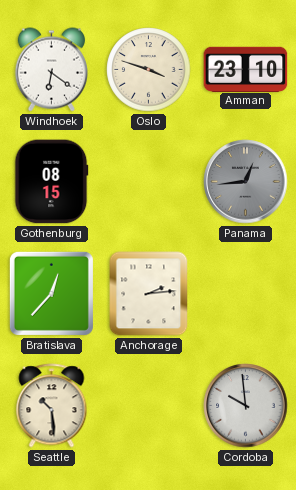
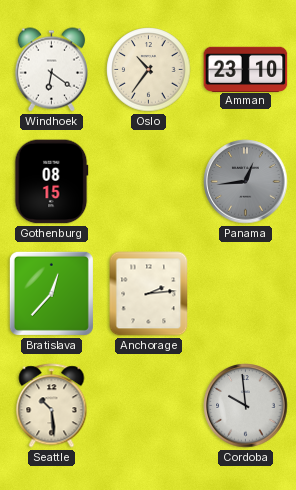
Oslo: 3:48 -> 10:36
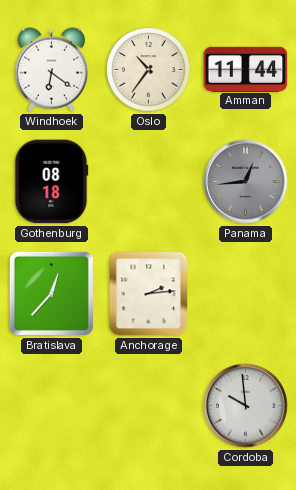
Amman: 23:10 -> 11:44
Gothenburg: 08:15 -> 08:18
Seattle: 10:29 -> none
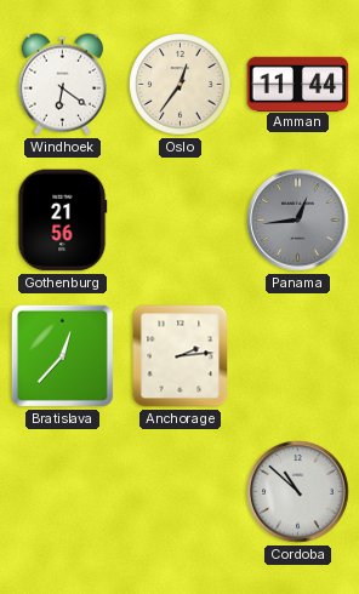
Oslo: 10:36 -> 12:36
Gothenburg: 08:18 -> 21:56
Cordoba: 9:59 -> 10:52
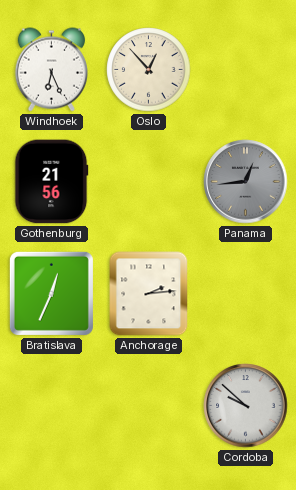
Windhoek: 6:21 -> 6:26
Oslo: 12:36 -> 12:53
Amman: 11:44 -> none
Bratislava: 12:37 -> 12:34
Cordoba: 10:52 -> 9:52
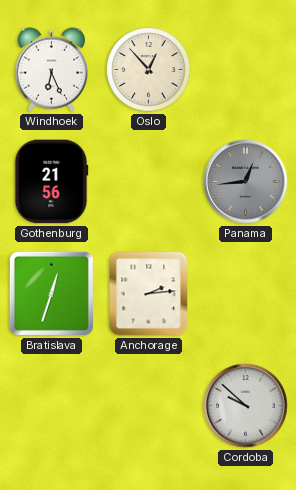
Bratislava: 12:34 -> 12:33
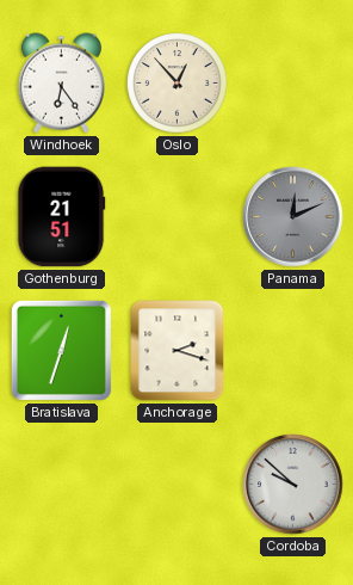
Windhoek: 6:26 -> 6:24
Gothenburg: 21:56 -> 21:51
Panama: 12:44 -> 12:11
Anchorage: 2:14 -> 2:18
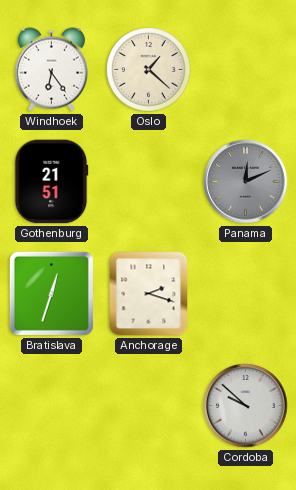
Oslo: 12:53 -> 1:22
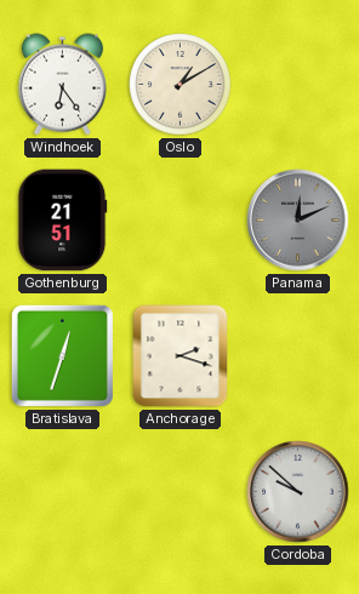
Oslo: 1:22 -> 1:10
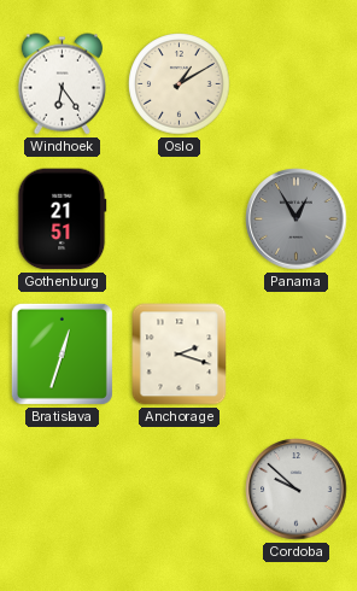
Panama: 12:11 -> 12:55
